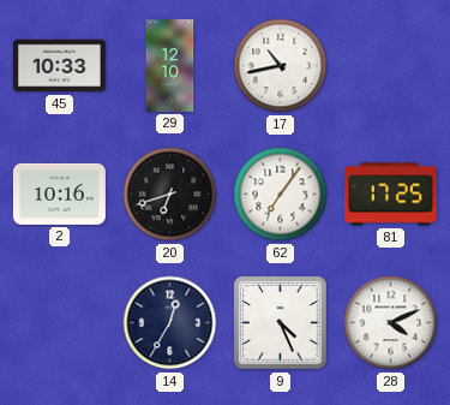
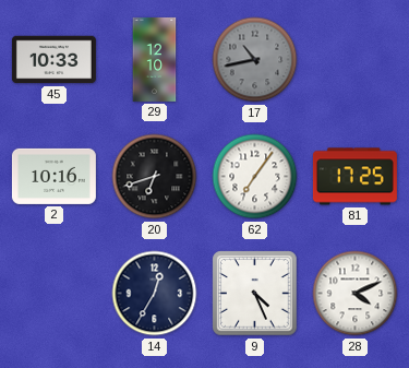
17 dial: white -> grey
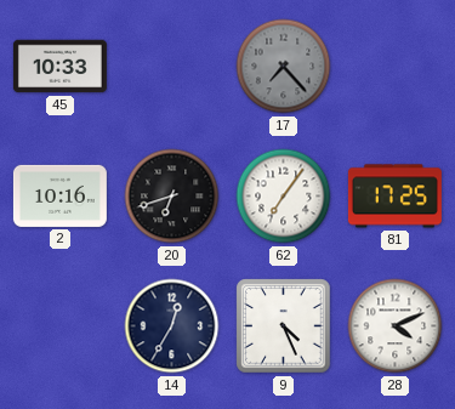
29: 12:10 -> none
17: 10:43 -> 7:23
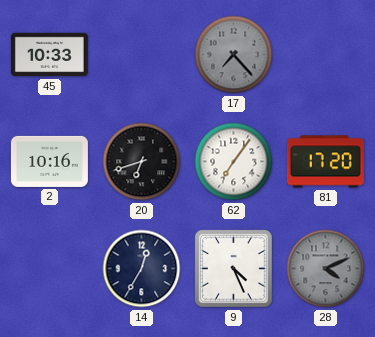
81: 17:25 -> 17:20
28 dial: white -> grey
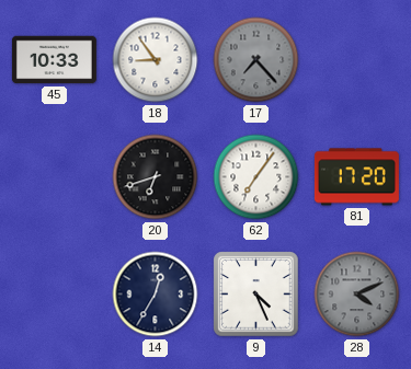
18: none -> 8:54
2: 10:16 -> none
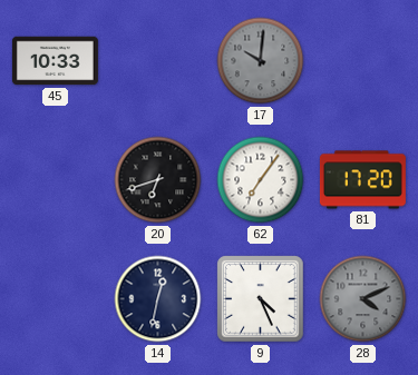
18: 8:54 -> none
17: 7:23 -> 10:01
14: 12:35 -> 12:32
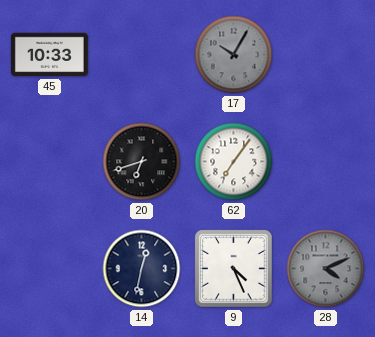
17: 10:01 -> 10:05
81: 17:20 -> none
